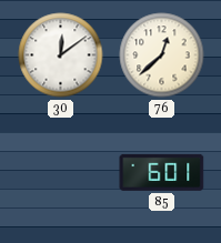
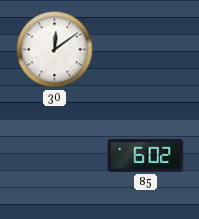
76: 12:38 -> none
85: 6:01 -> 6:02
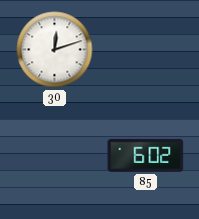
30: 12:09 -> 12:12
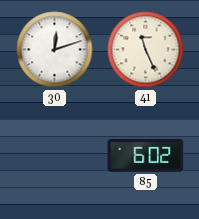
41: none -> 11:26
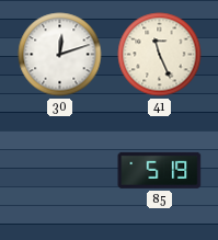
85: 6:02 -> 5:19
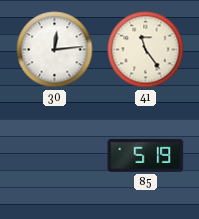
30: 12:12 -> 12:14
41: 11:26 -> 11:24
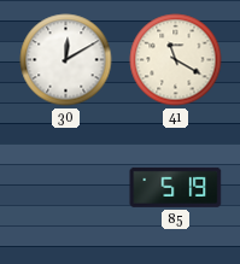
30: 12:14 -> 12:10
41: 11:24 -> 11:20
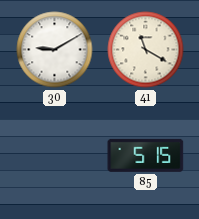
30: 12:10 -> 9:10
85: 5:19 -> 5:15
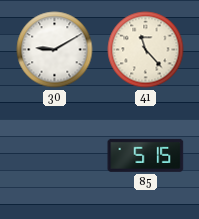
41: 11:20 -> 11:23
